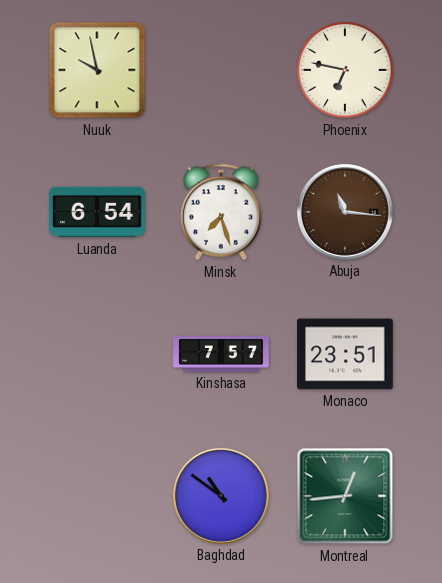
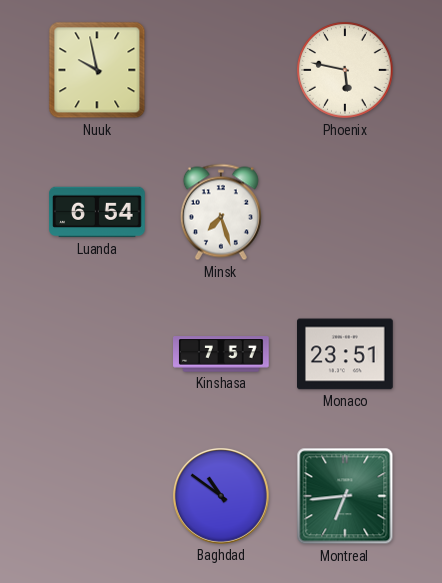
Phoenix: 6:47 -> 5:47
Abuja: 11:16 -> none
Montreal: 12:44 -> 6:44
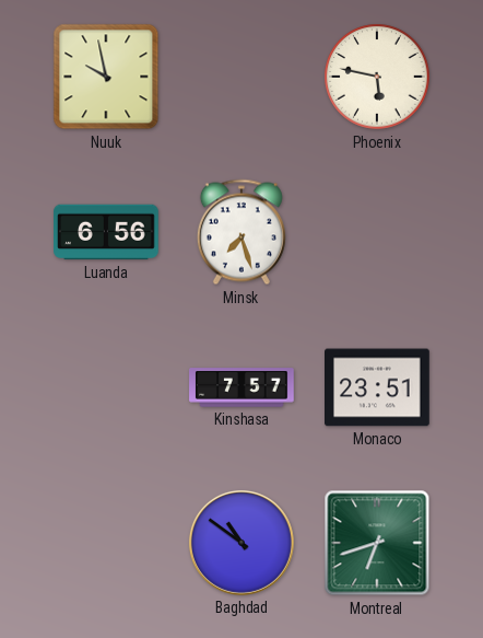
Luanda: 6:54 -> 6:56
Montreal: 6:44 -> 6:42
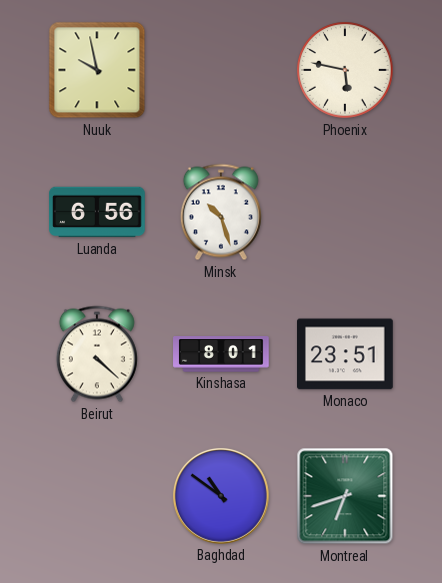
Minsk: 7:27 -> 10:27
Beirut: none -> 4:22
Kinshasa: 7:57 -> 8:01
